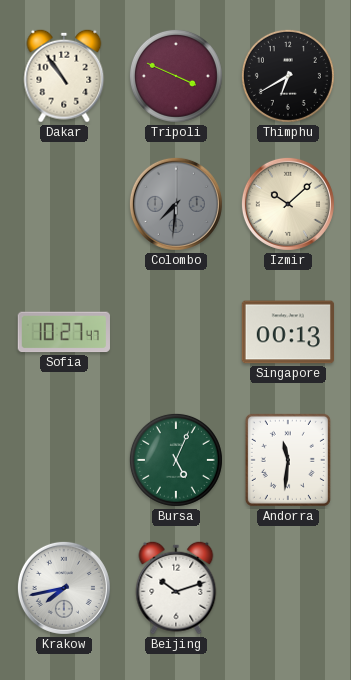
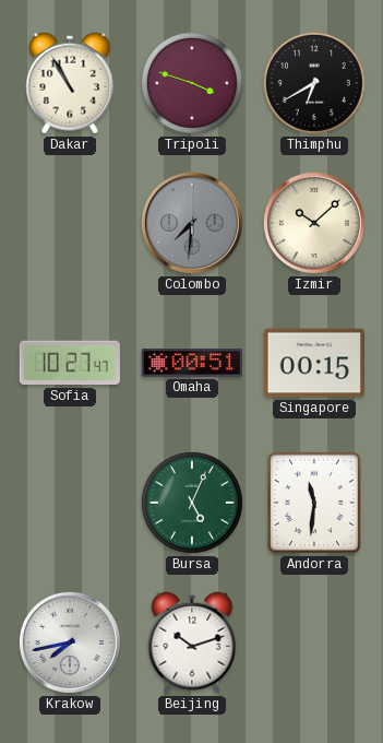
Dakar: 10:54 -> 10:55
Tripoli: 3:49 -> 3:48
Omaha: none -> 00:51
Singapore: 00:13 -> 00:15
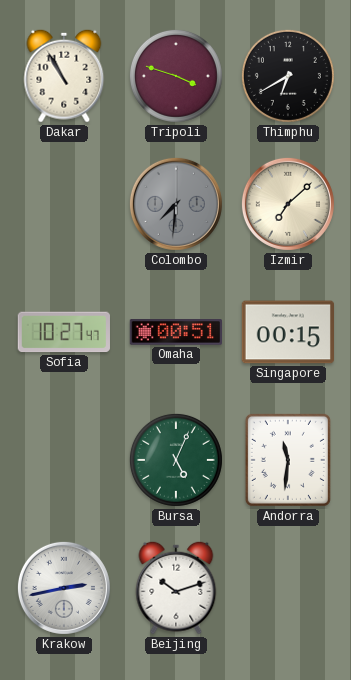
Izmir: 10:08 -> 7:08
Krakow: 7:43 -> 2:43
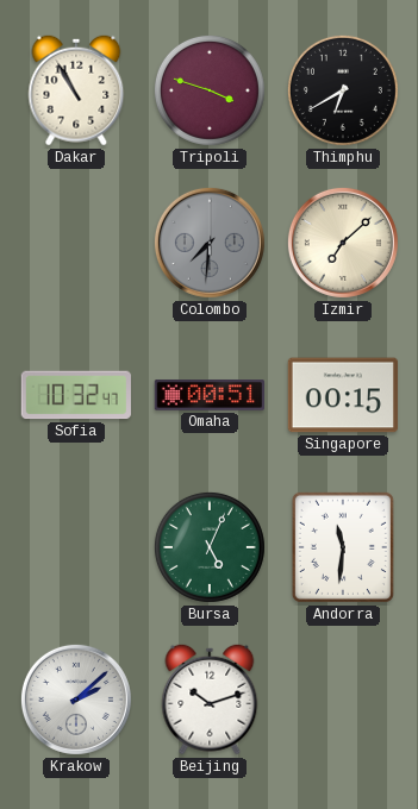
Sofia: 10:27 -> 10:32
Krakow: 2:43 -> 2:08
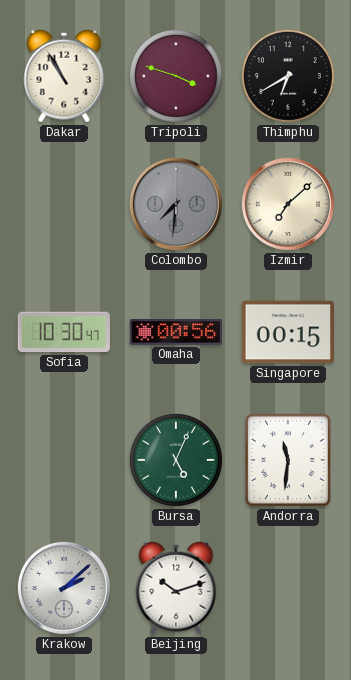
Sofia: 10:32 -> 10:30
Omaha: 00:51 -> 00:56
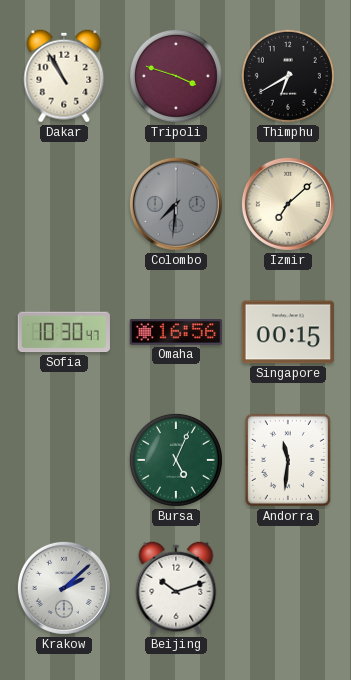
Omaha: 00:56 -> 16:56
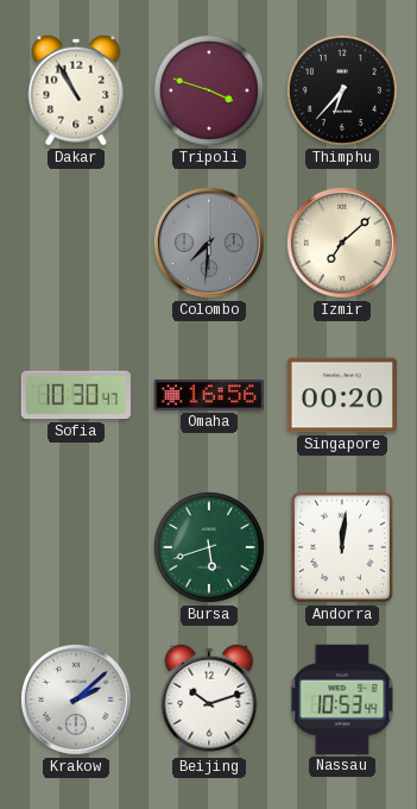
Thimphu: 6:40 -> 6:37
Singapore: 00:15 -> 00:20
Bursa: 5:04 -> 5:42
Andorra: 11:31 -> 12:01
Nassau: none -> 10:53
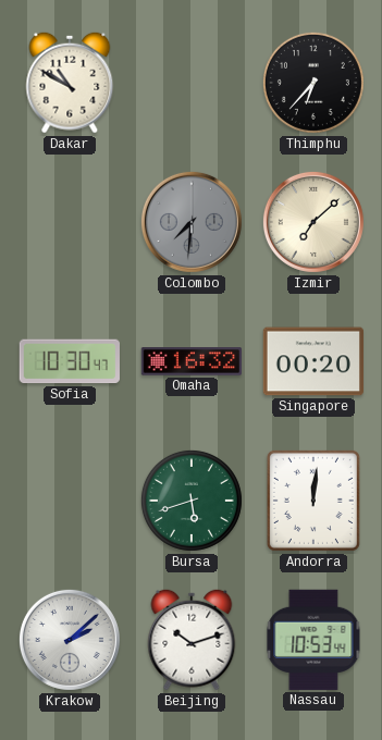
Dakar: 10:55 -> 10:50
Tripoli: 3:48 -> none
Omaha: 16:56 -> 16:32
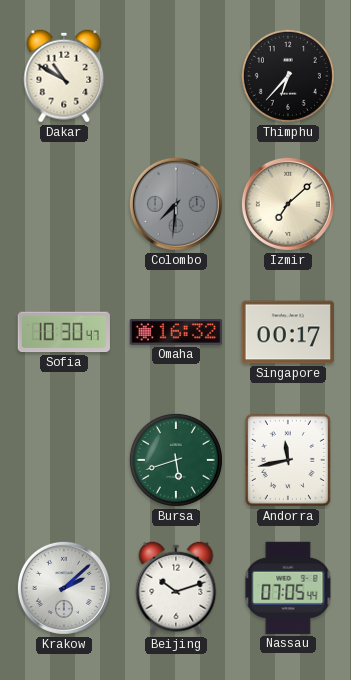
Singapore: 00:20 -> 00:17
Andorra: 12:01 -> 11:43
Nassau: 10:53 -> 07:05
